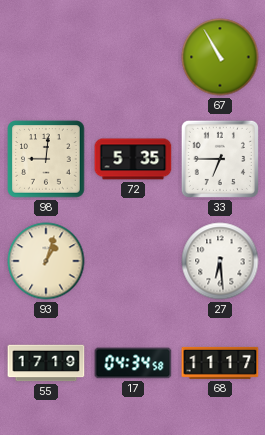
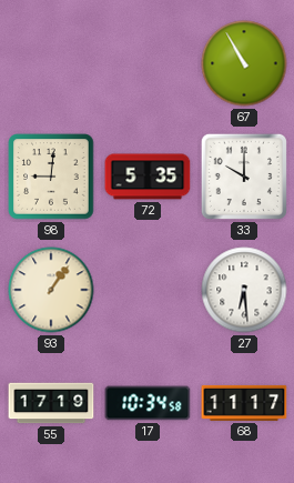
33: 6:45 -> 10:00
93: 1:03 -> 1:06
17: 04:34 -> 10:34
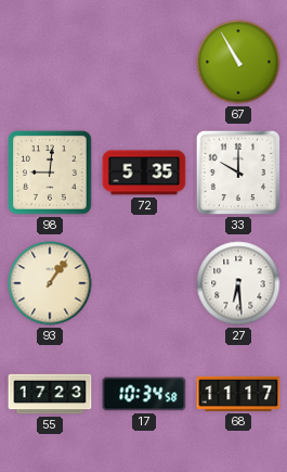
55: 17:19 -> 17:23
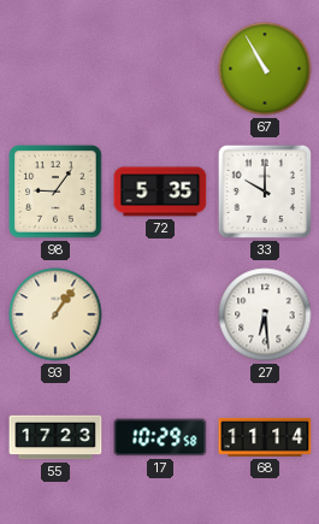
98: 9:01 -> 9:06
17: 10:34 -> 10:29
68: 11:17 -> 11:14
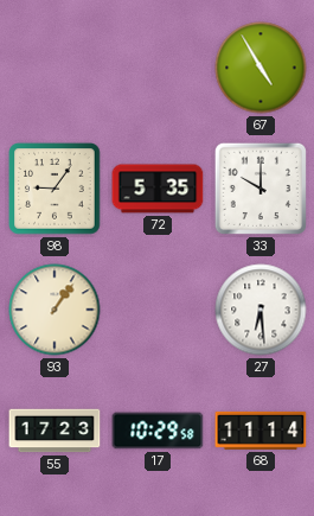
67: 10:55 -> 4:55
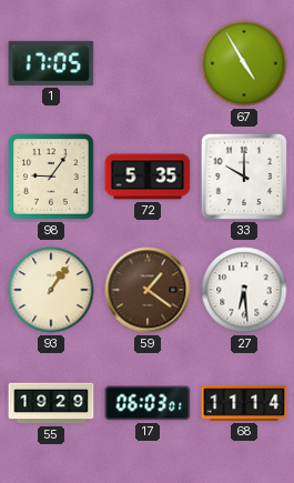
1: none -> 17:05
59: none -> 1:21
55: 17:23 -> 19:29
17: 10:29 -> 06:03
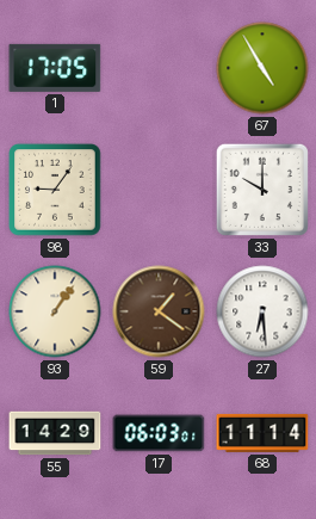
72: 5:35 -> none
55: 19:29 -> 14:29
